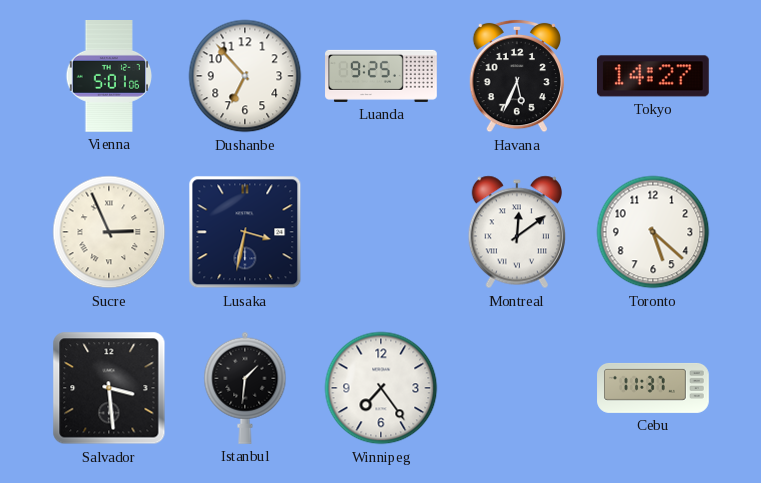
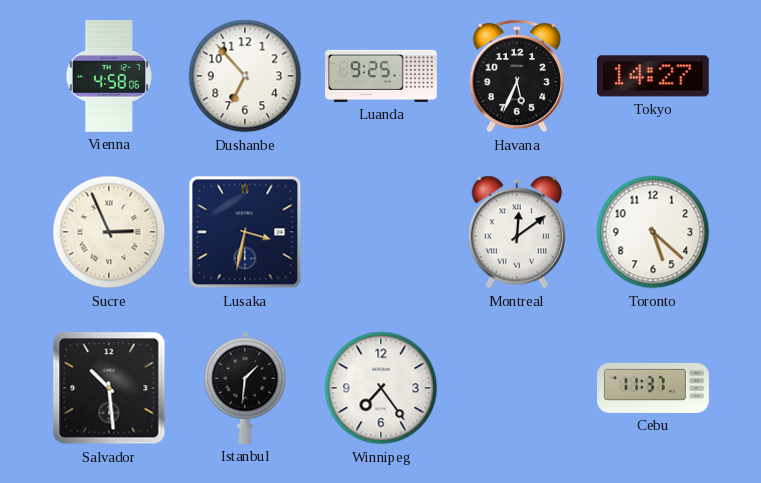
Vienna: 5:01 -> 4:58
Salvador: 3:29 -> 10:29
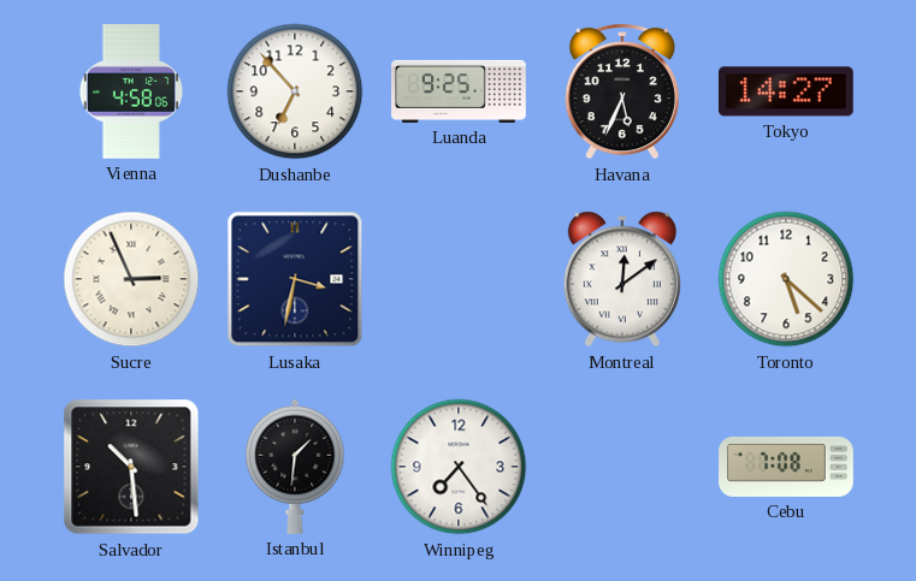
Cebu: 11:37 -> 7:08
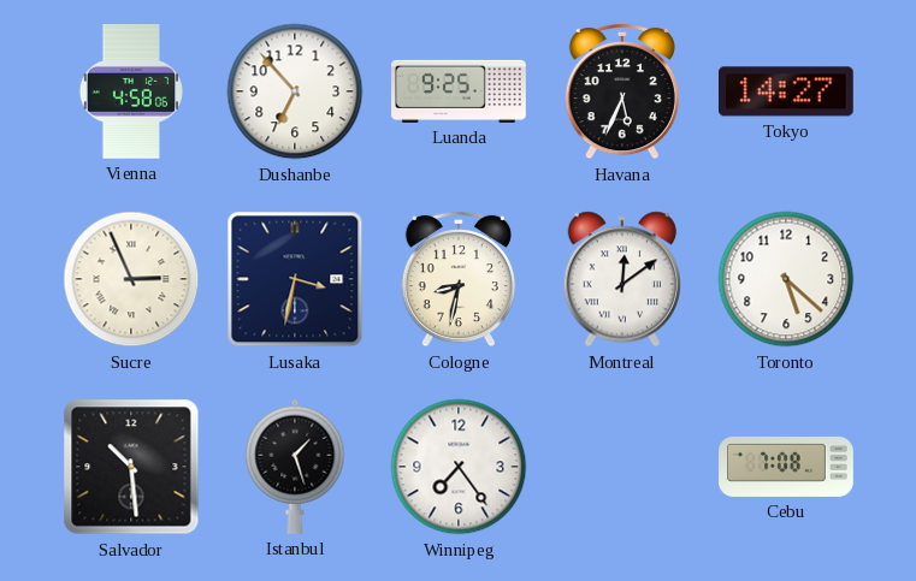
Cologne: none -> 8:32
Istanbul: 1:31 -> 1:27
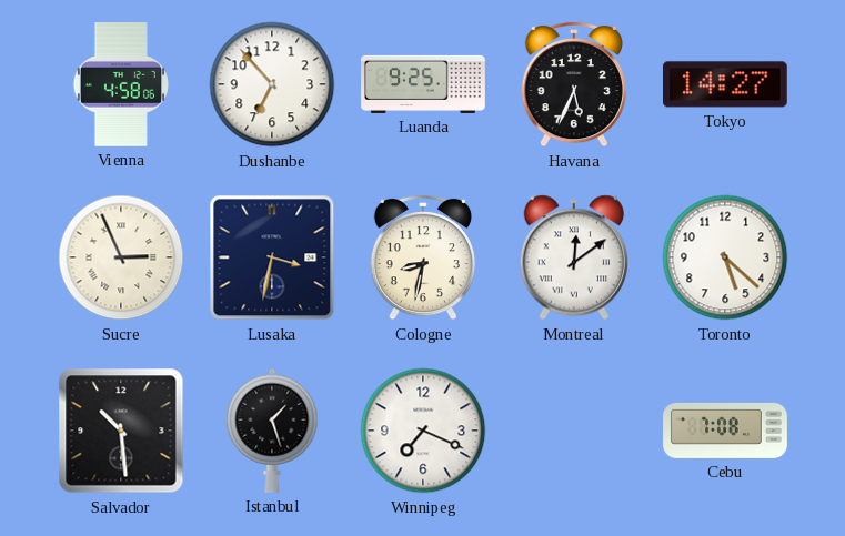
Winnipeg: 7:24 -> 7:19
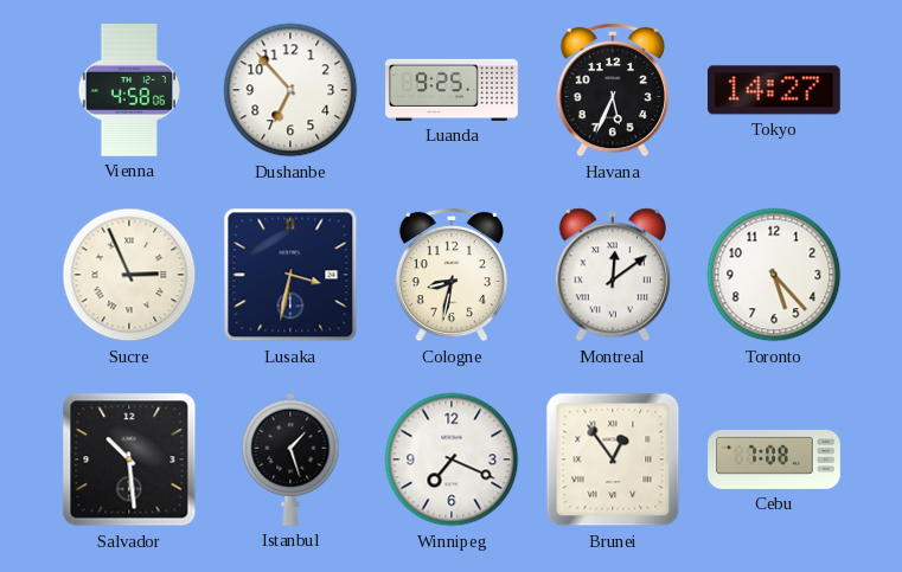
Toronto: 5:22 -> 5:23
Brunei: none -> 12:54
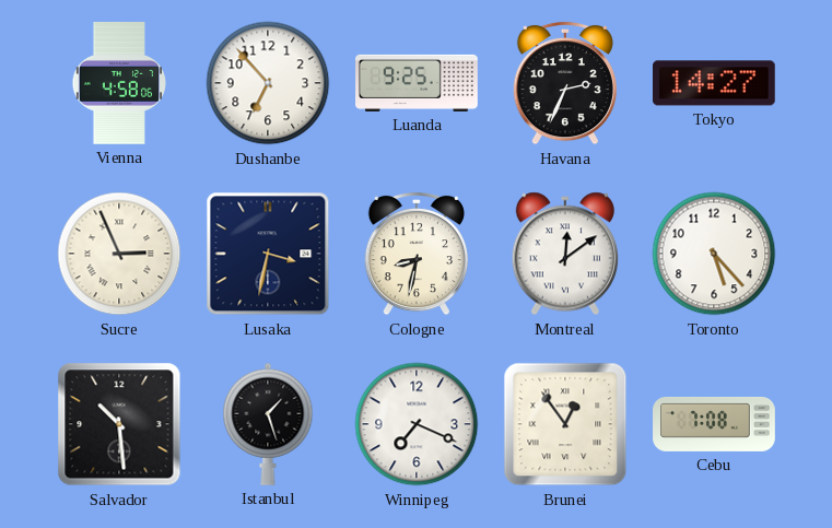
Havana: 5:34 -> 2:34
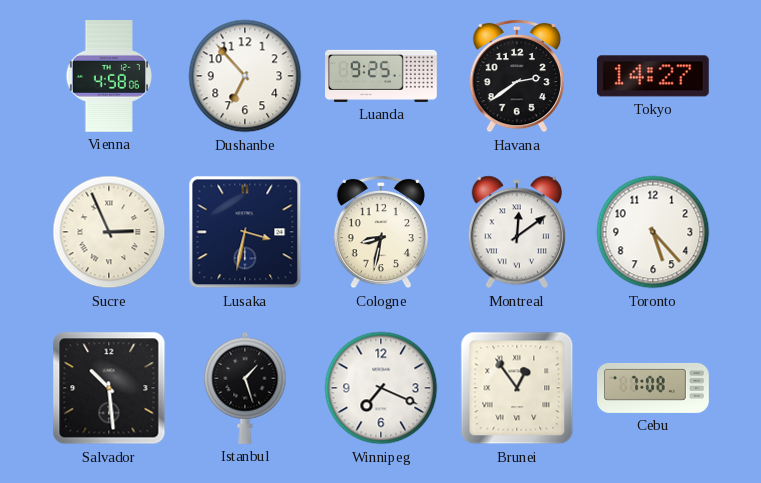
Havana: 2:34 -> 2:39
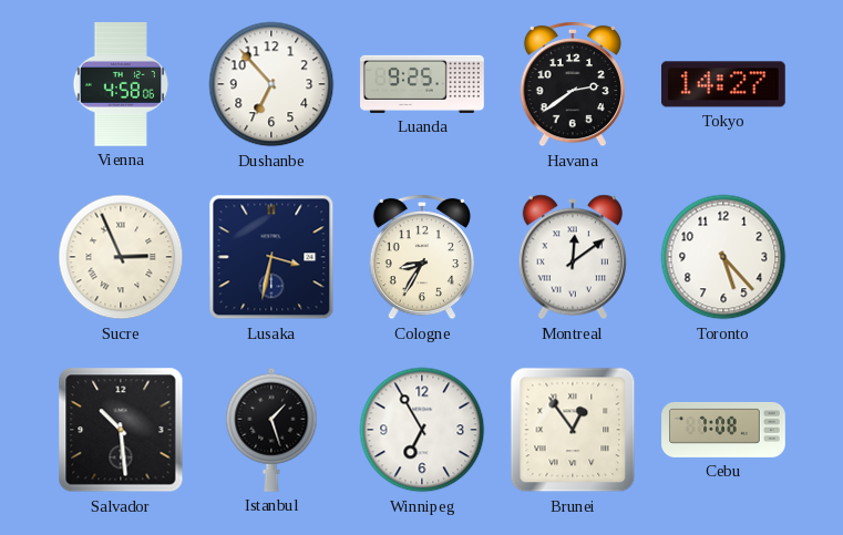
Cologne: 8:32 -> 8:35
Winnipeg: 7:19 -> 6:55
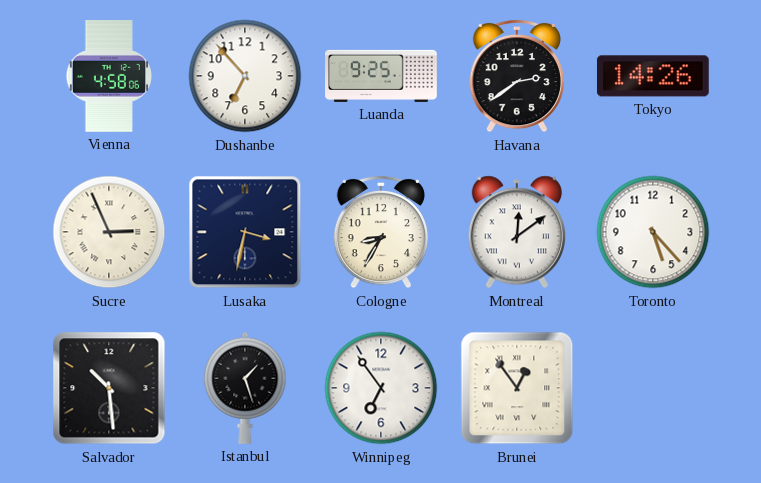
Tokyo: 14:27 -> 14:26
Winnipeg: 6:55 -> 6:54
Cebu: 7:08 -> none
